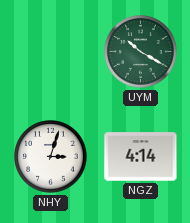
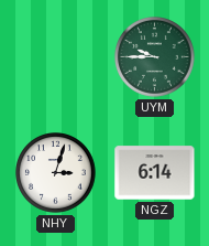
UYM: 10:20 -> 9:45
NGZ: 4:14 -> 6:14
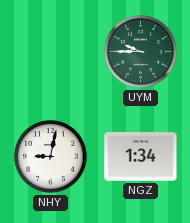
NHY: 3:03 -> 9:02
NGZ: 6:14 -> 1:34
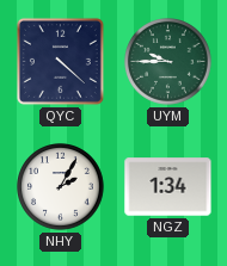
QYC: none -> 4:22
NHY: 9:02 -> 2:05
